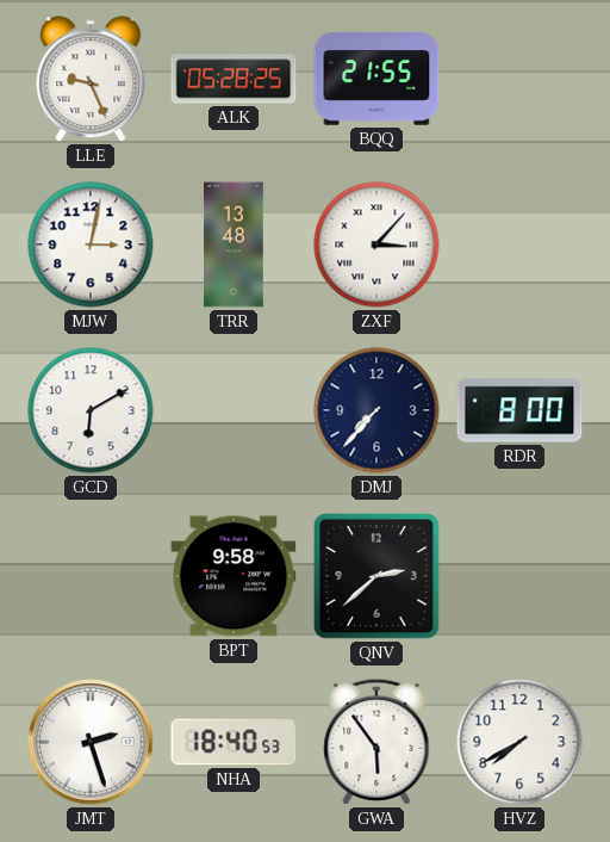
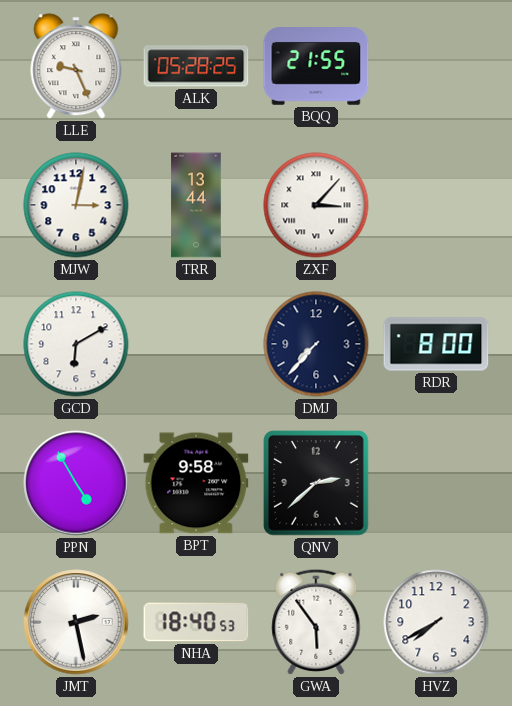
TRR: 13:48 -> 13:44
PPN: none -> 4:55
JMT: 2:27 -> 2:28
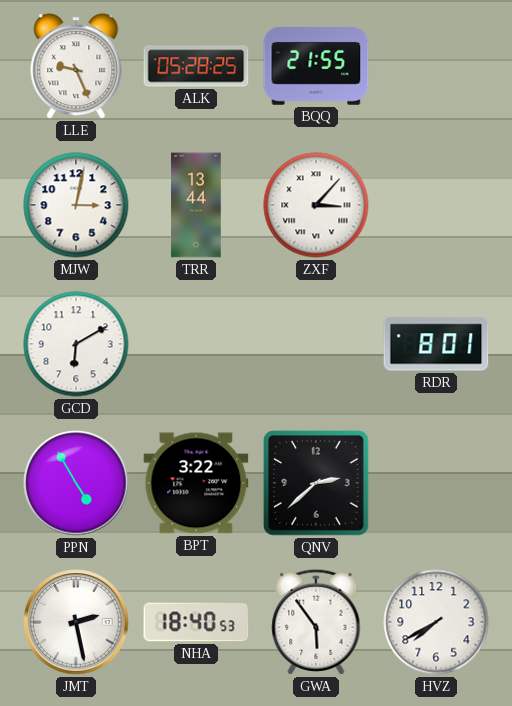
DMJ: 7:37 -> none
RDR: 8:00 -> 8:01
BPT: 9:58 -> 3:22
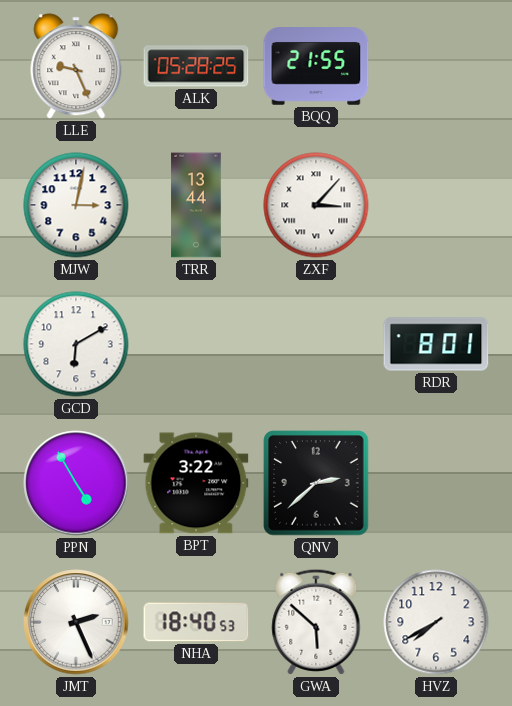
JMT: 2:28 -> 2:26
GWA: 5:54 -> 5:52
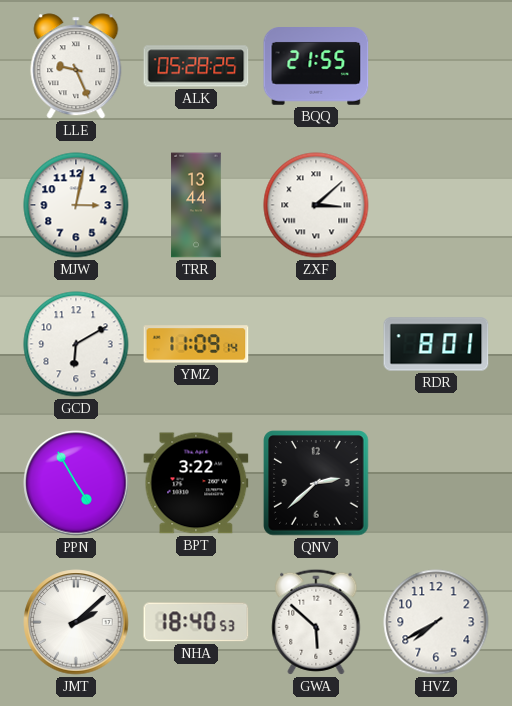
ZXF: 3:07 -> 3:08
YMZ: none -> 11:09
JMT: 2:26 -> 2:08
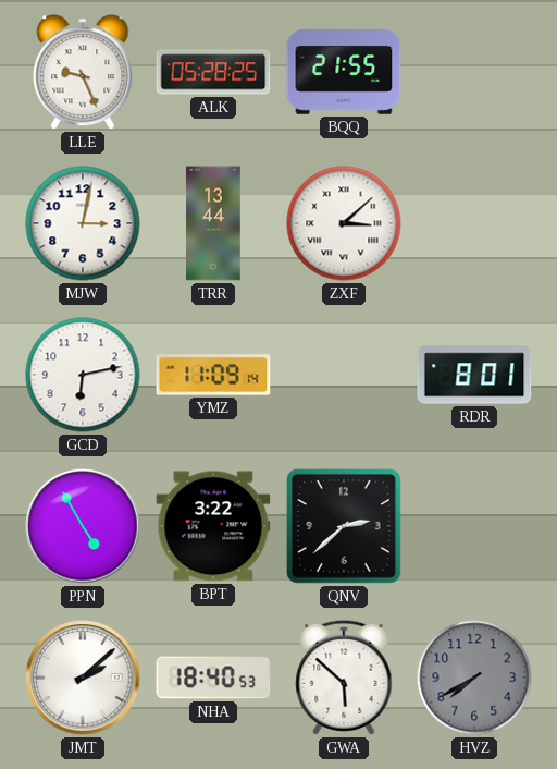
GCD: 6:10 -> 6:13
HVZ dial: white -> grey
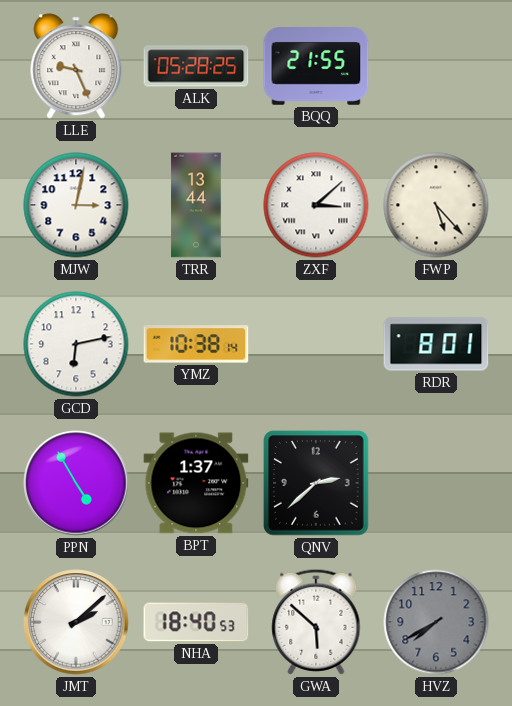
FWP: none -> 5:23
YMZ: 11:09 -> 10:38
BPT: 3:22 -> 1:37
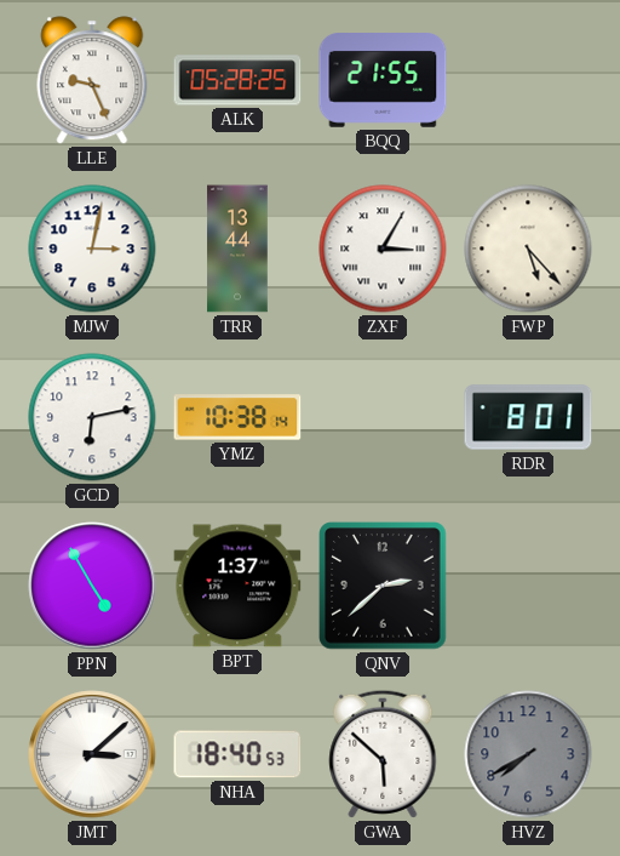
ZXF: 3:08 -> 3:05
JMT: 2:08 -> 3:08
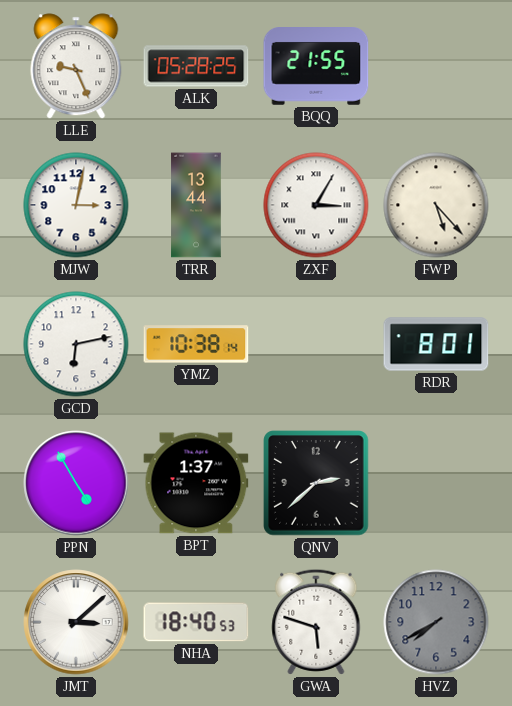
GWA: 5:52 -> 5:48
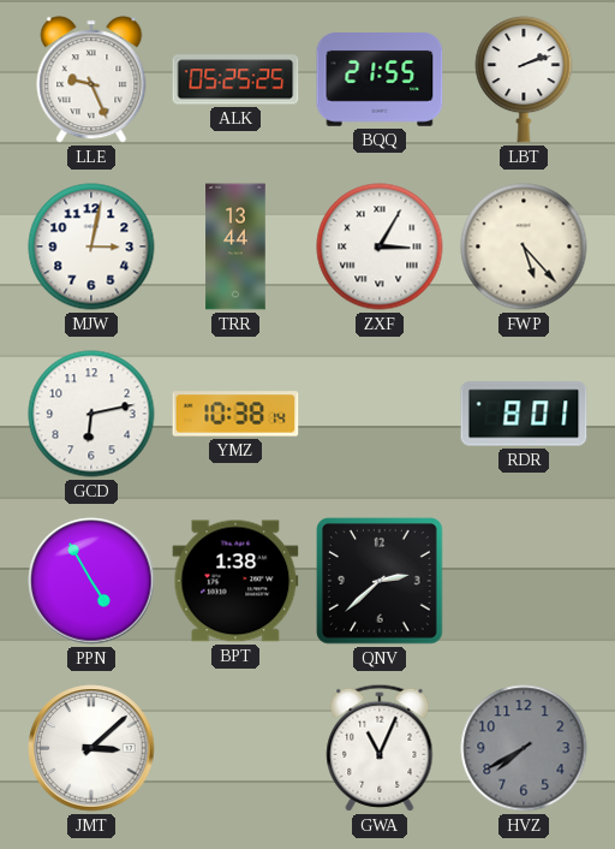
ALK: 05:28 -> 05:25
LBT: none -> 2:12
BPT: 1:37 -> 1:38
NHA: 18:40 -> none
GWA: 5:48 -> 11:04
